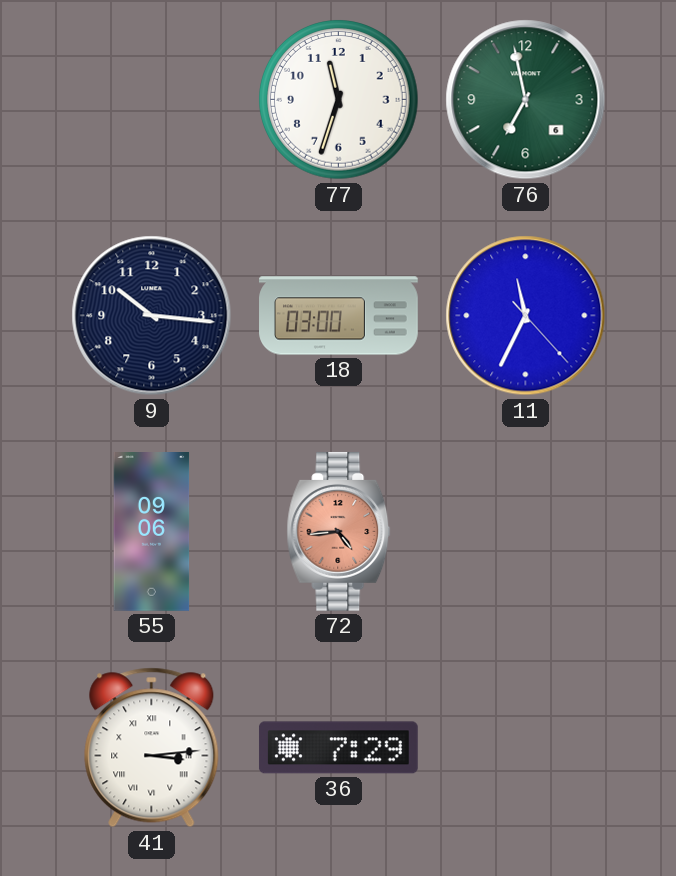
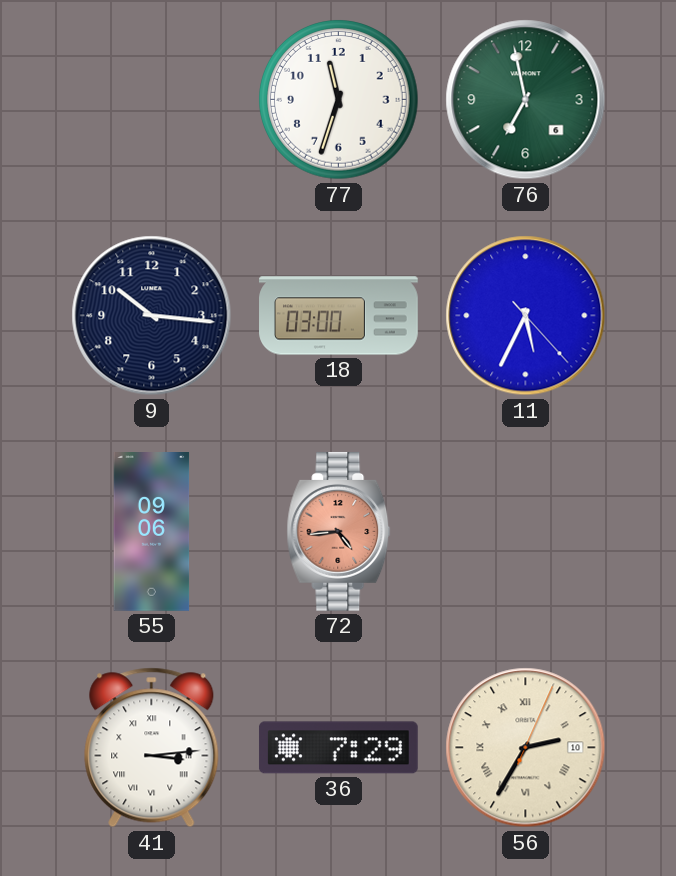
11: 11:34 -> 5:34
56: none -> 2:35
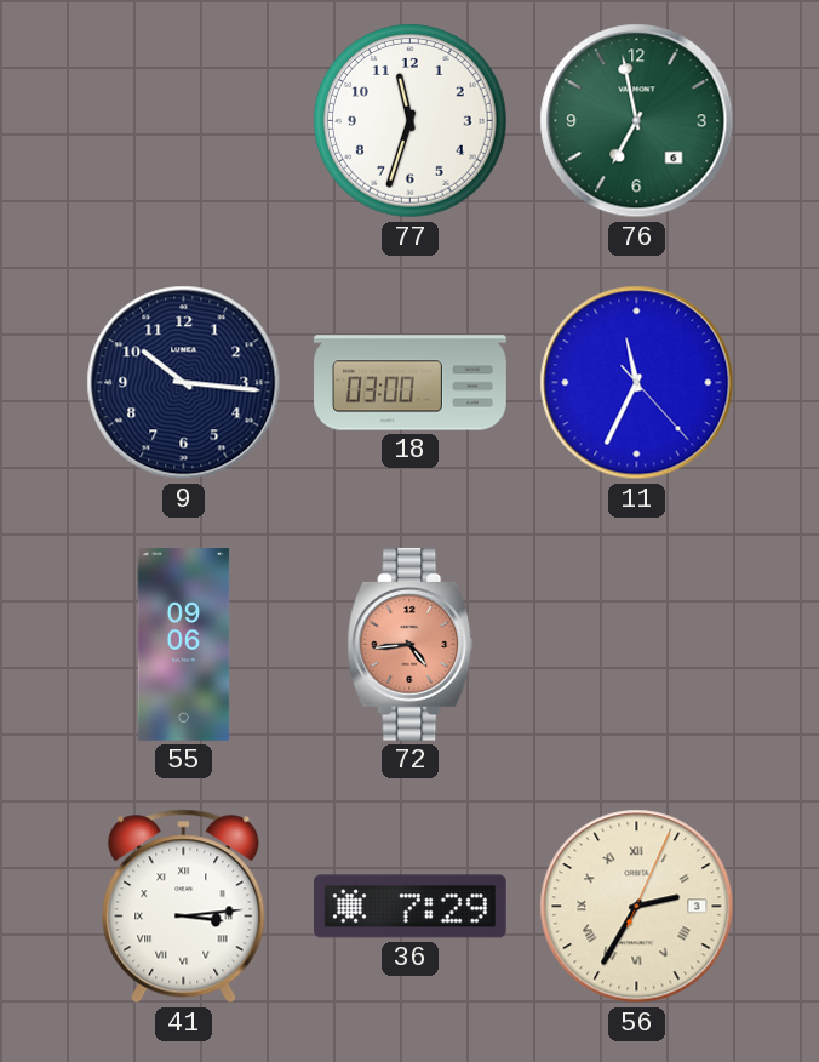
11: 5:34 -> 11:34
56 date: 10 -> 3
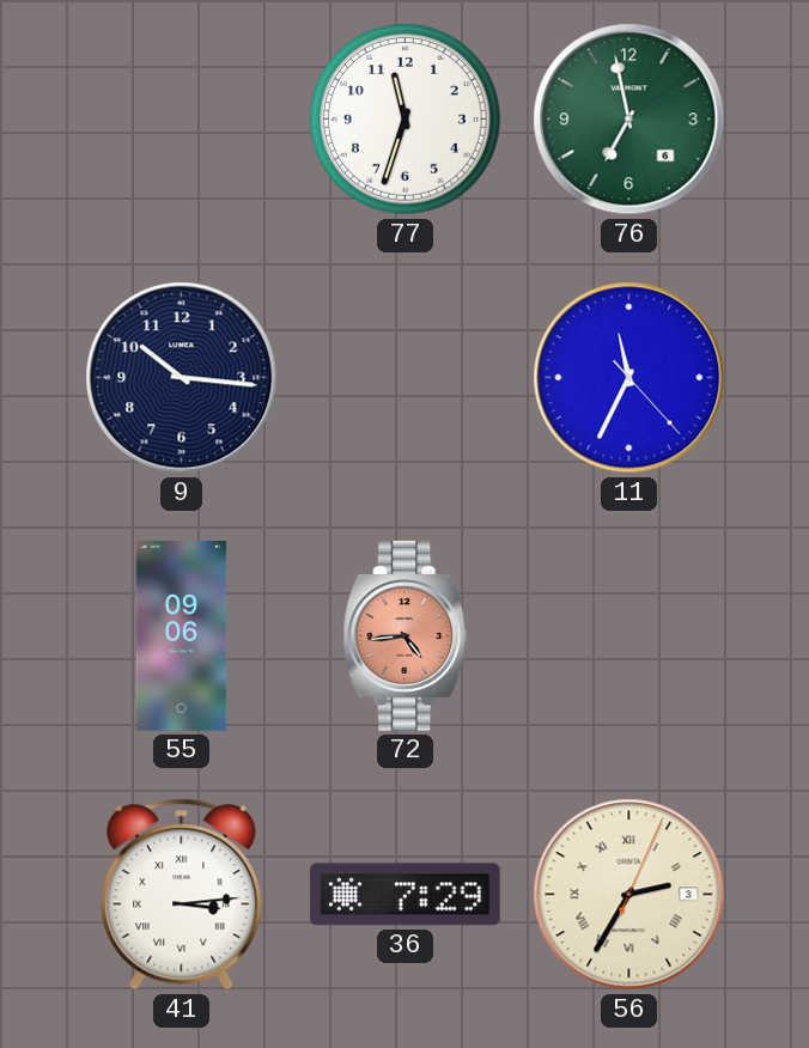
18: 03:00 -> none
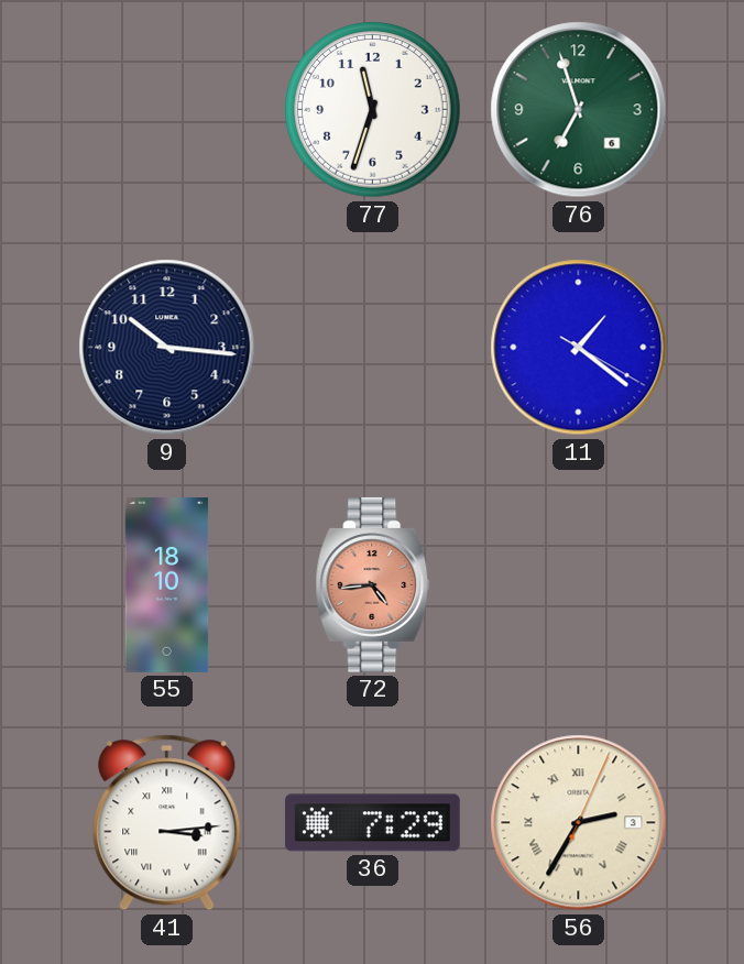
76: 6:58 -> 6:57
11: 11:34 -> 1:21
55: 09:06 -> 18:10
